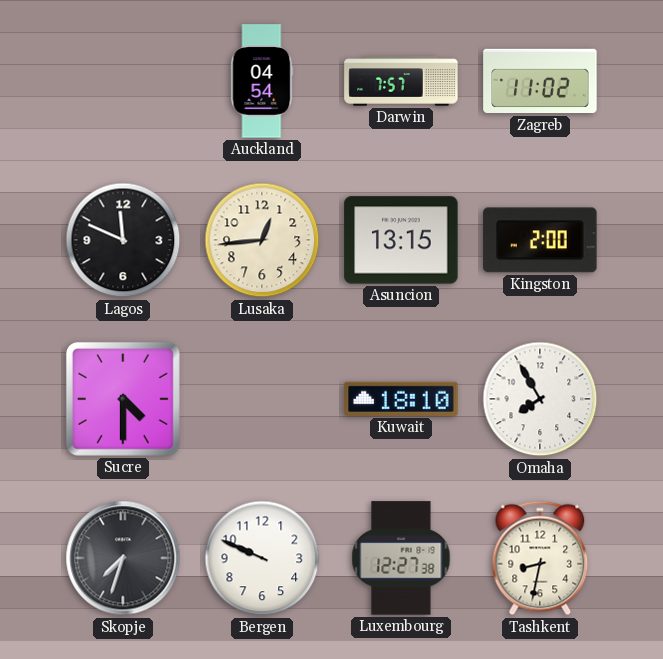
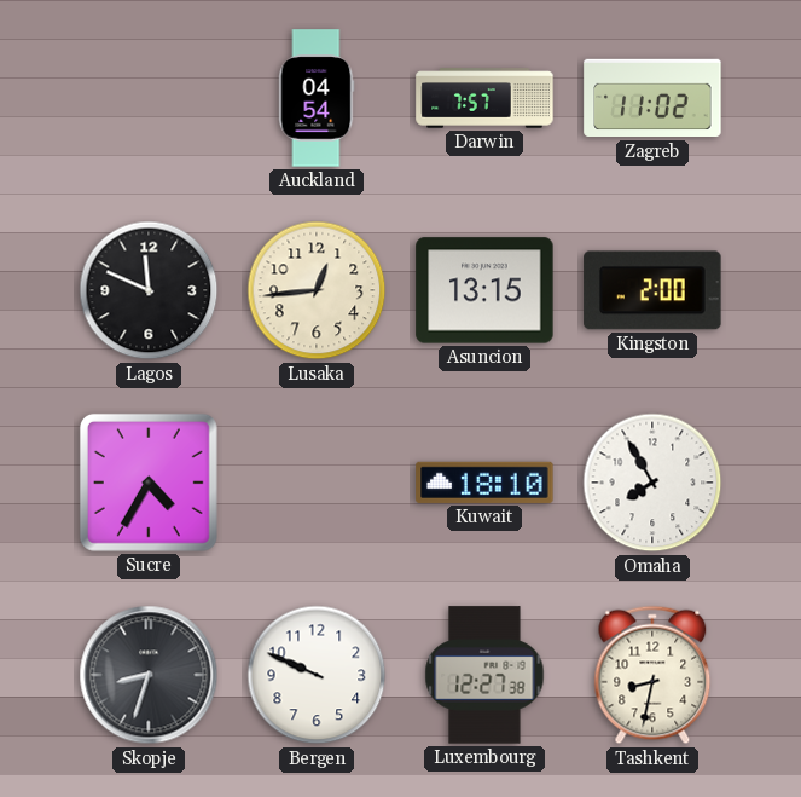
Sucre: 4:30 -> 4:35
Skopje: 7:33 -> 8:33
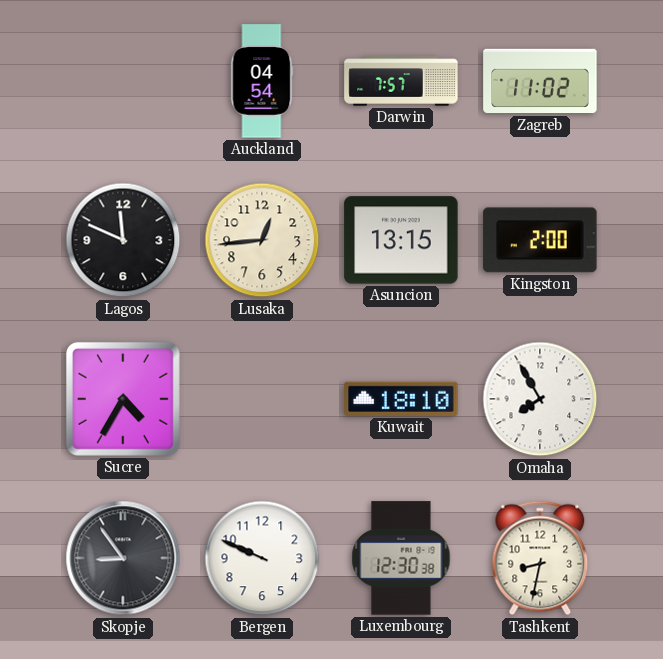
Skopje: 8:33 -> 8:54
Luxembourg: 12:27 -> 12:30
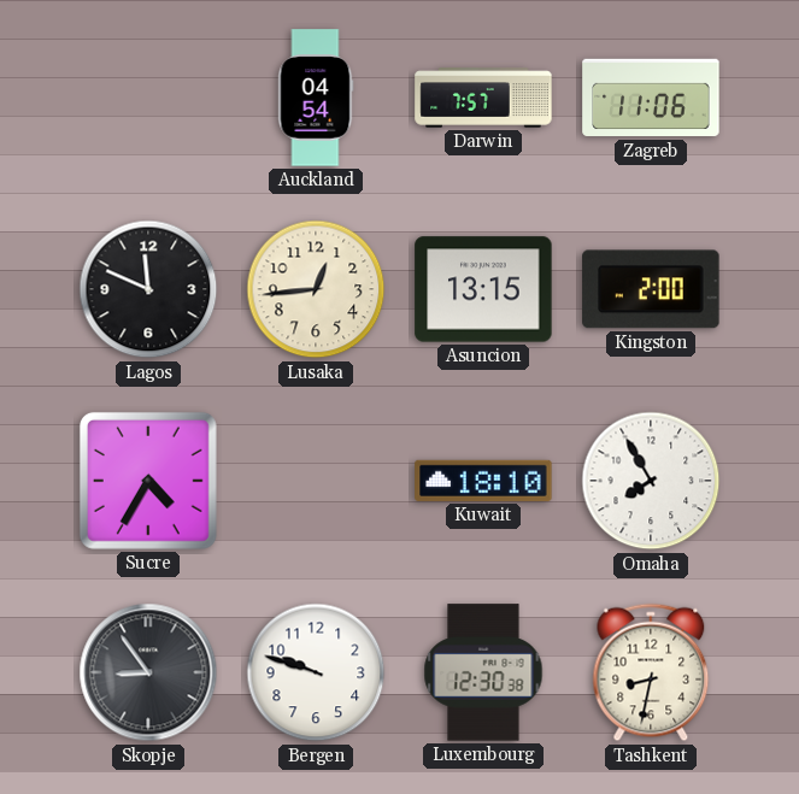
Zagreb: 11:02 -> 11:06
Bergen: 9:49 -> 9:48
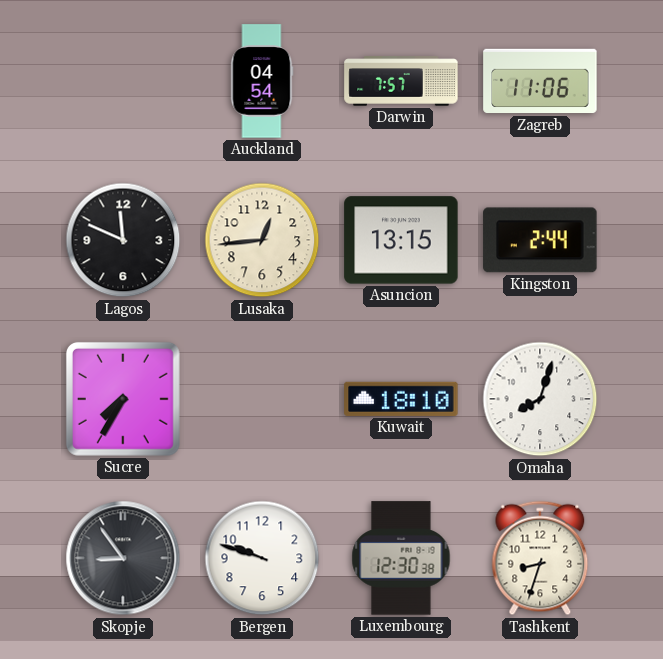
Kingston: 2:00 -> 2:44
Sucre: 4:35 -> 7:35
Omaha: 7:55 -> 8:03
Tashkent: 8:32 -> 8:33
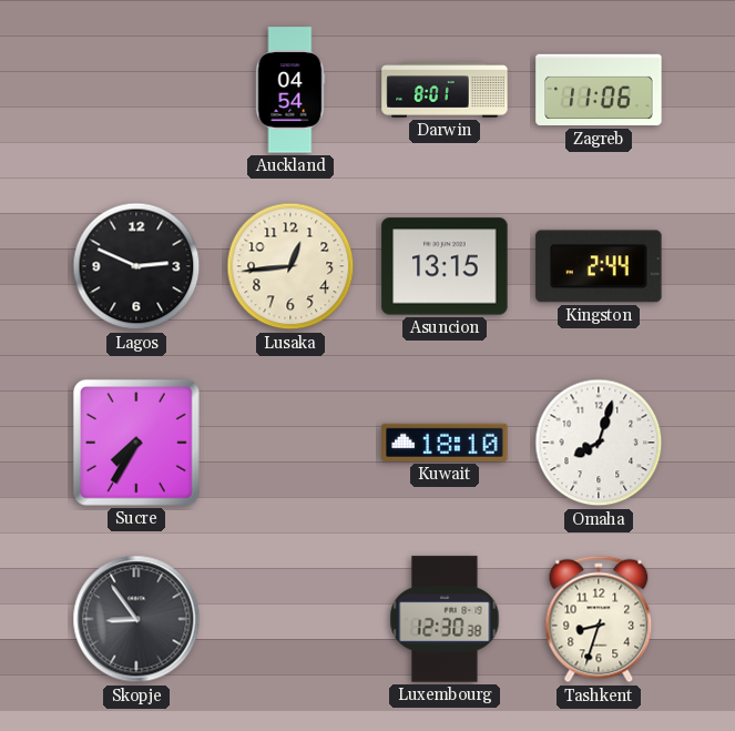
Darwin: 7:57 -> 8:01
Lagos: 11:49 -> 2:49
Bergen: 9:48 -> none
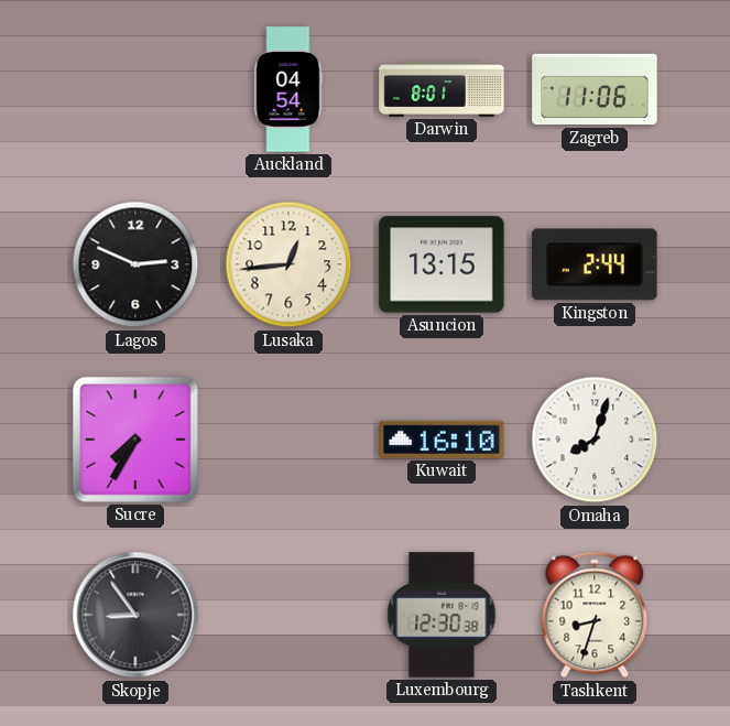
Kuwait: 18:10 -> 16:10
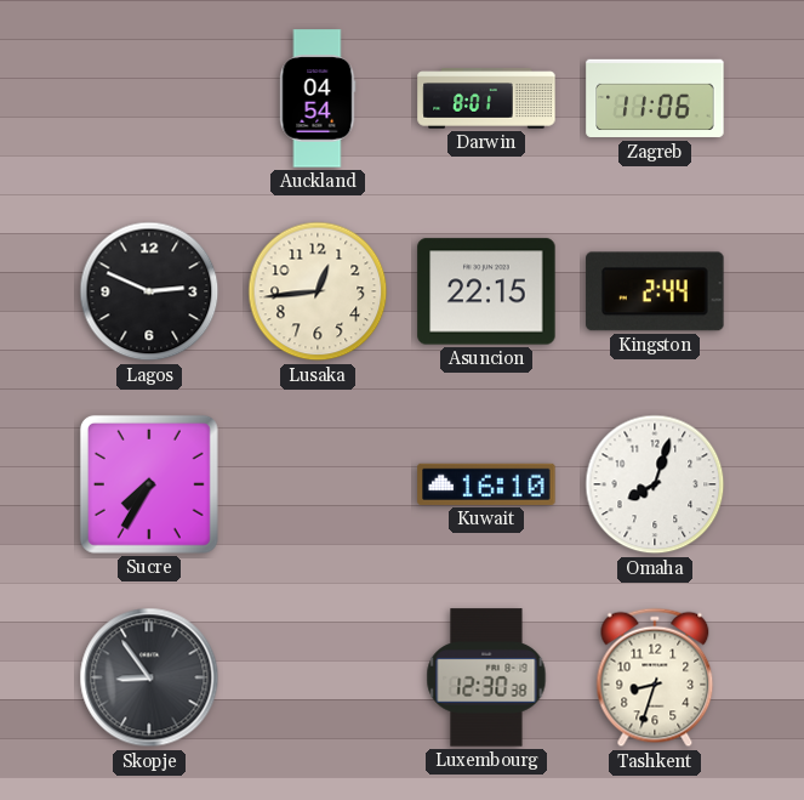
Asuncion: 13:15 -> 22:15
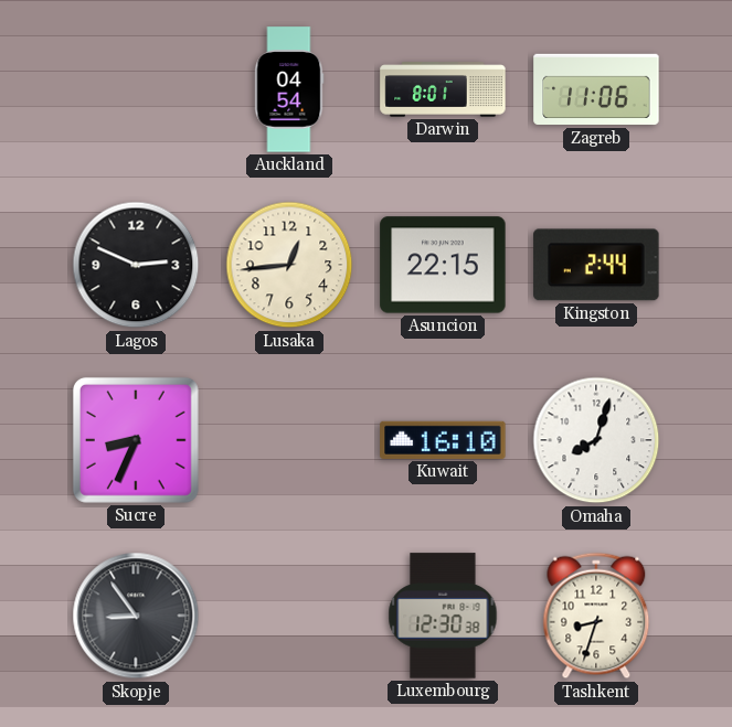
Sucre: 7:35 -> 8:34
